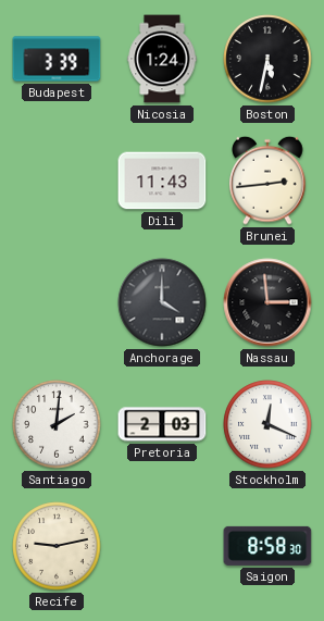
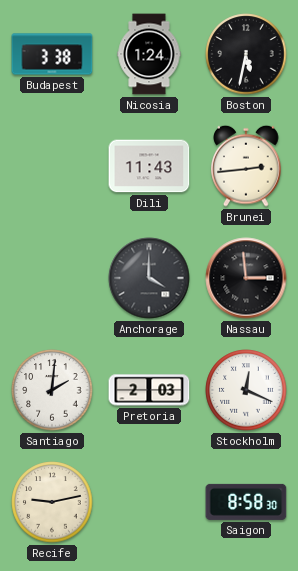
Budapest: 3:39 -> 3:38
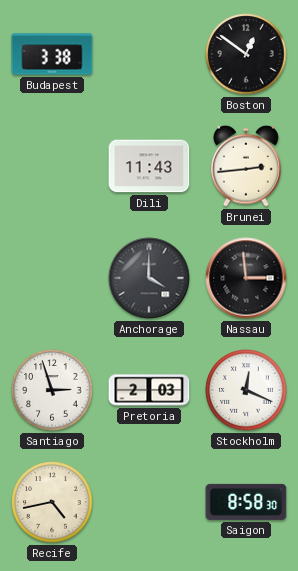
Nicosia: 1:24 -> none
Boston: 5:32 -> 12:51
Santiago: 2:01 -> 2:57
Recife: 9:13 -> 4:43
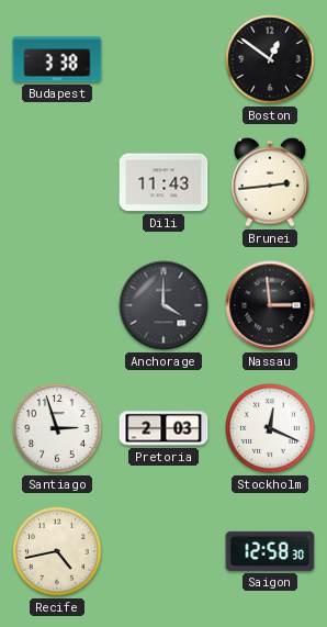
Saigon: 8:58 -> 12:58
